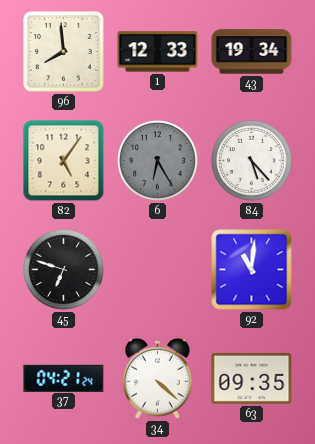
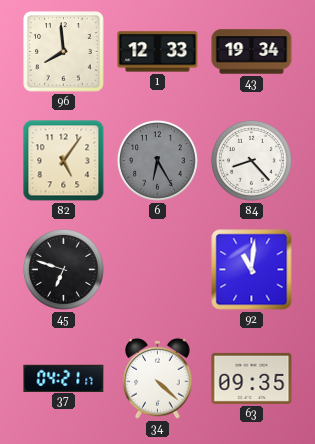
84: 5:23 -> 8:23
37: 04:21:24 -> 04:21:17
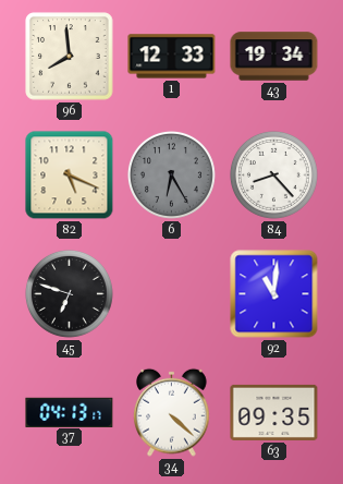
82: 5:06 -> 5:19
37: 04:21 -> 04:13
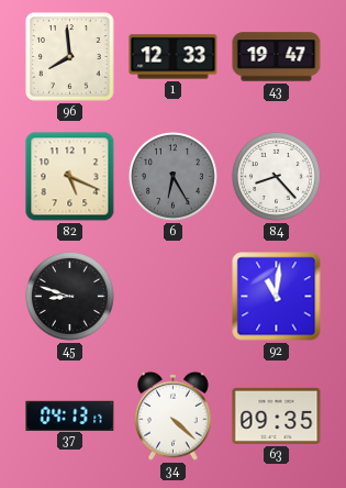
43: 19:34 -> 19:47
45: 6:48 -> 8:48
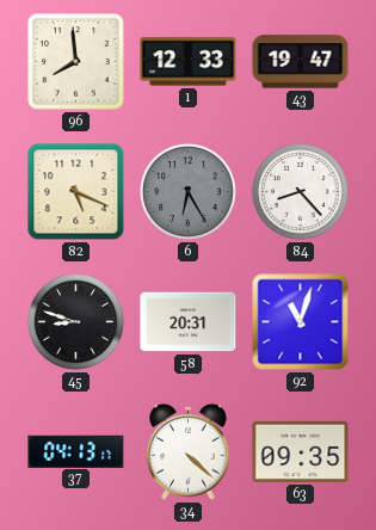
58: none -> 20:31
92: 11:01 -> 11:03
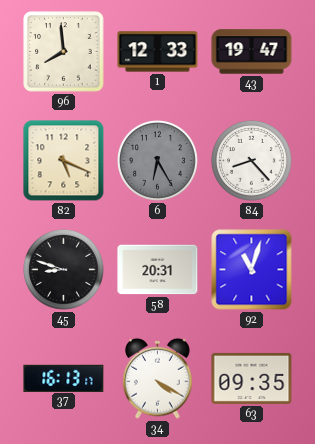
37: 04:13 -> 16:13
34: 4:22 -> 4:20
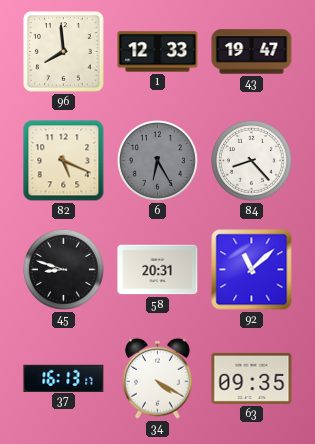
92: 11:03 -> 11:08
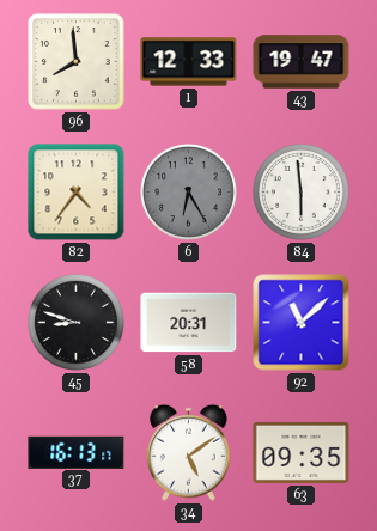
82: 5:19 -> 4:36
84: 8:23 -> 5:59
34: 4:20 -> 5:09
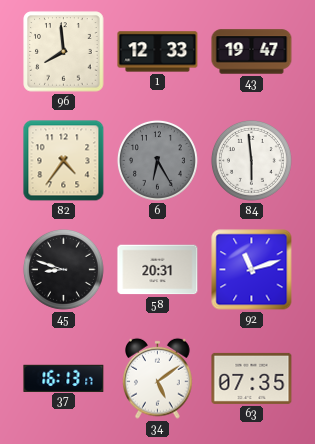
92: 11:08 -> 11:12
63: 09:35 -> 07:35
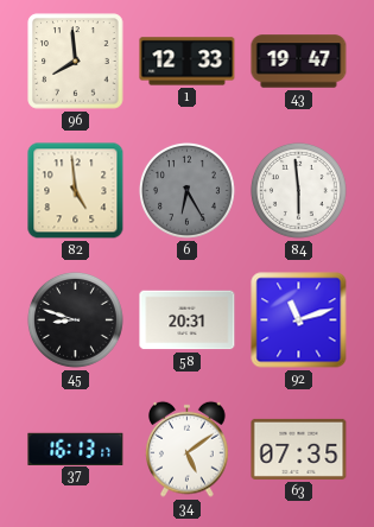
82: 4:36 -> 4:59
